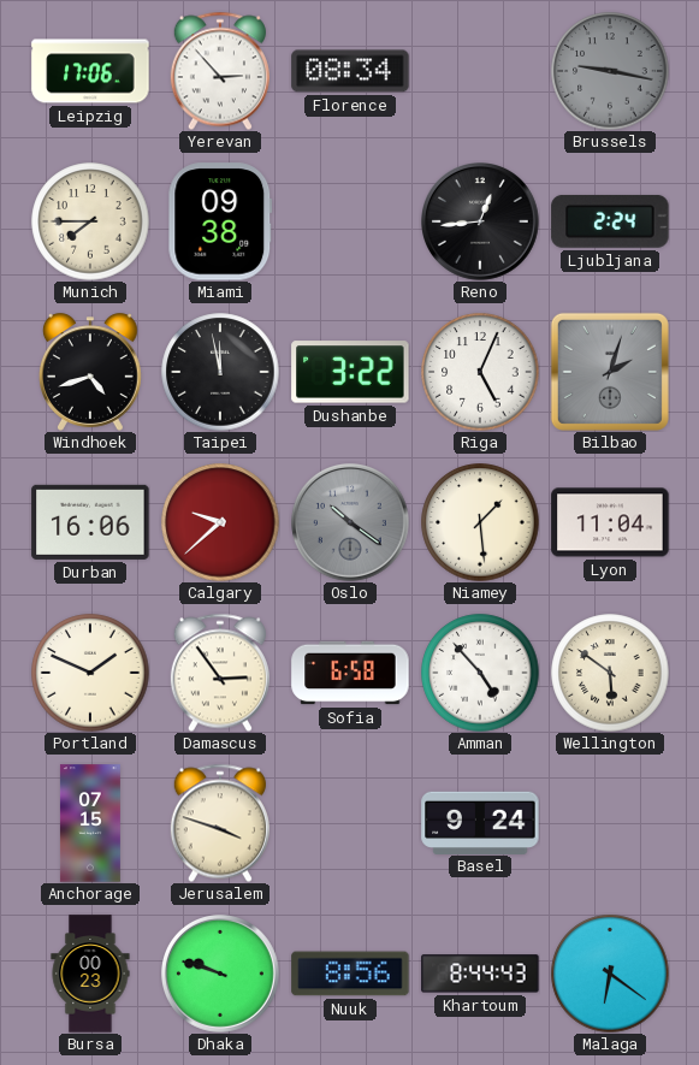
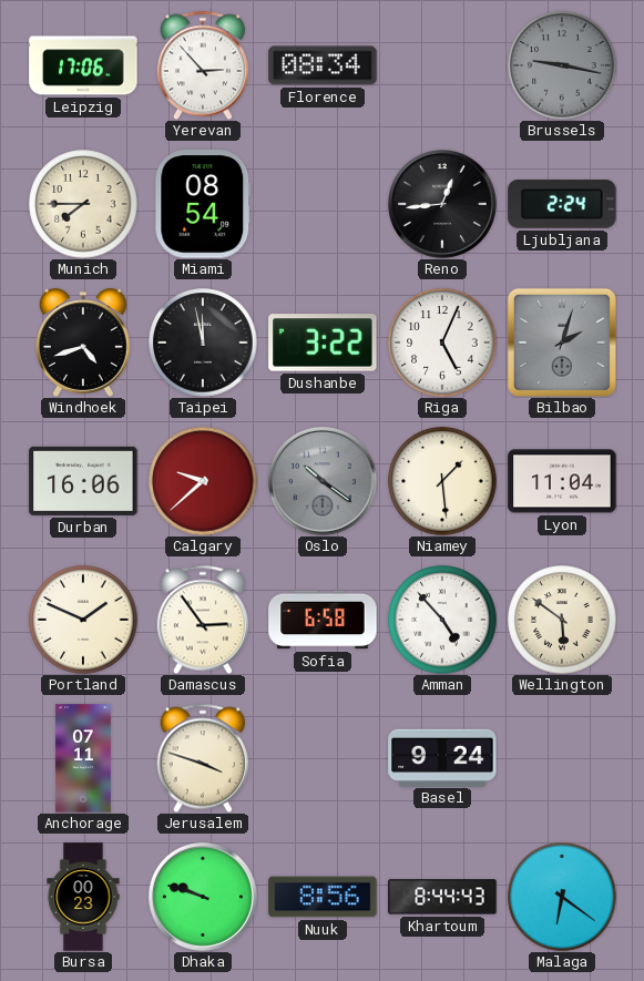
Miami: 09:38 -> 08:54
Anchorage: 07:15 -> 07:11
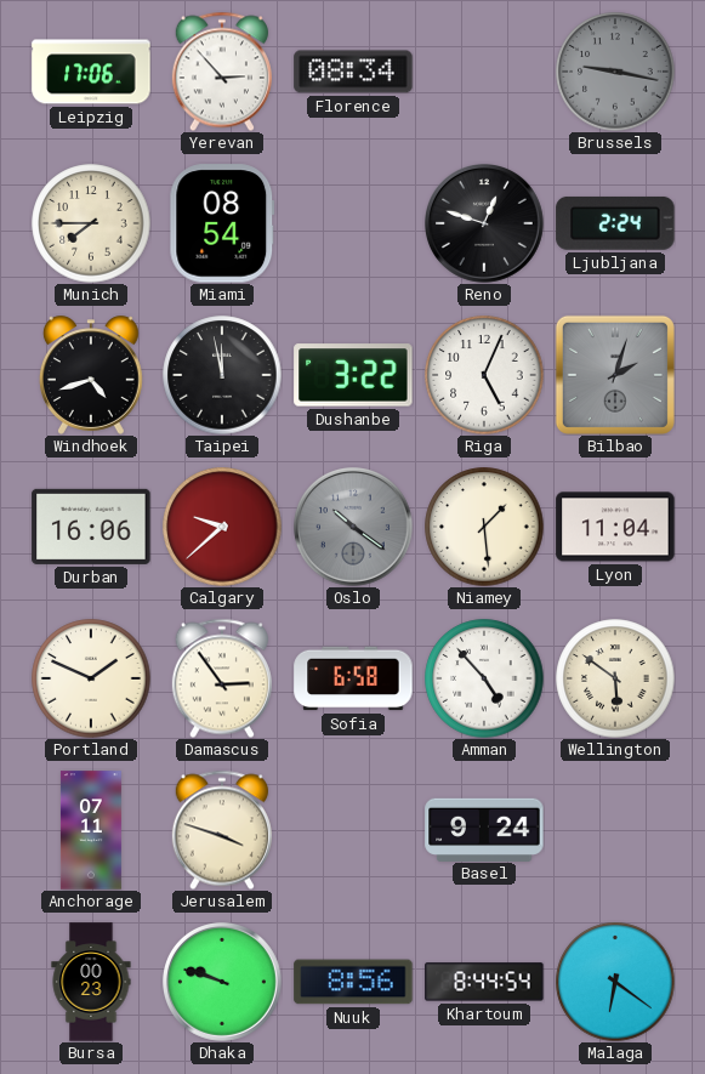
Reno: 12:44 -> 12:48
Khartoum: 8:44:43 -> 8:44:54
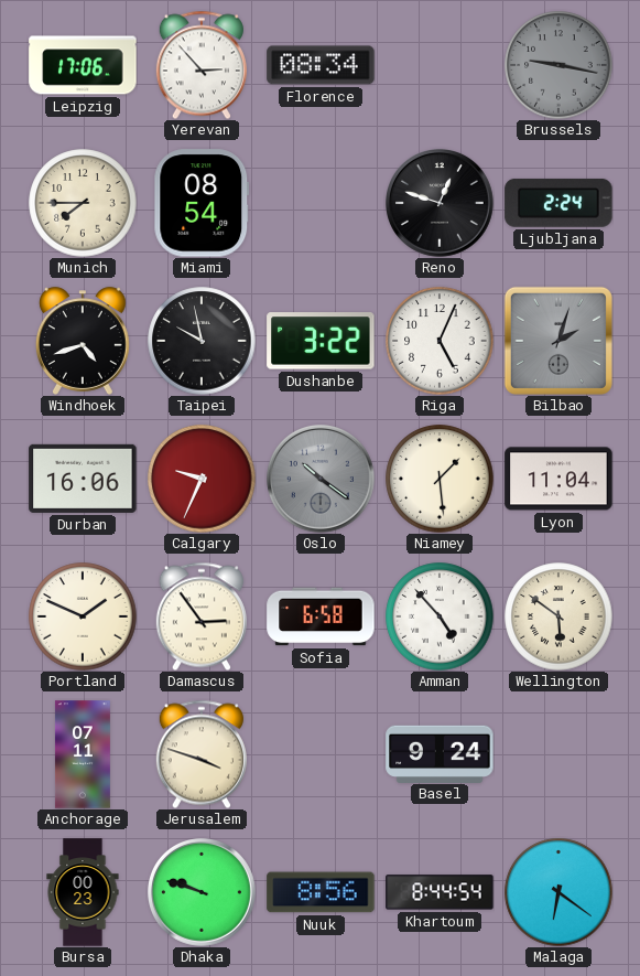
Taipei: 11:58 -> 9:58
Calgary: 9:38 -> 9:34
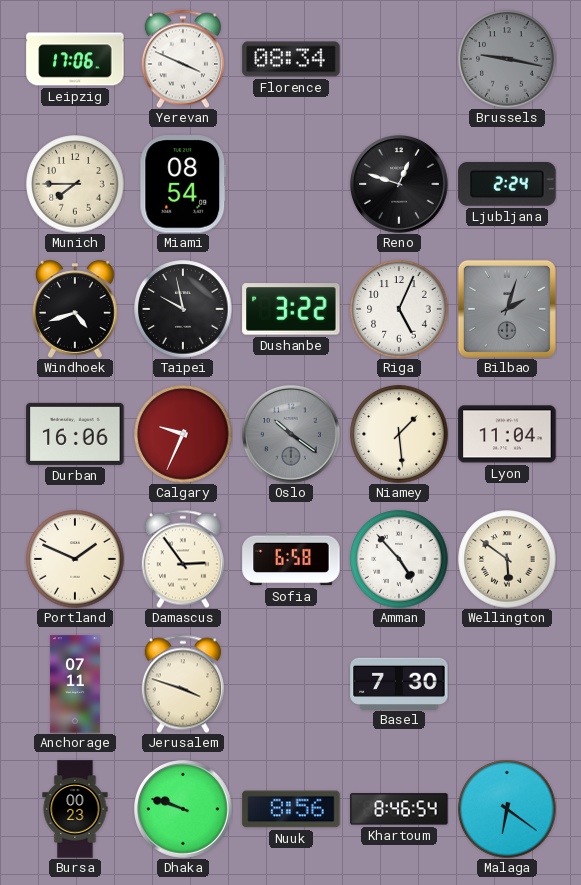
Yerevan: 2:53 -> 3:49
Basel: 9:24 -> 7:30
Khartoum: 8:44 -> 8:46
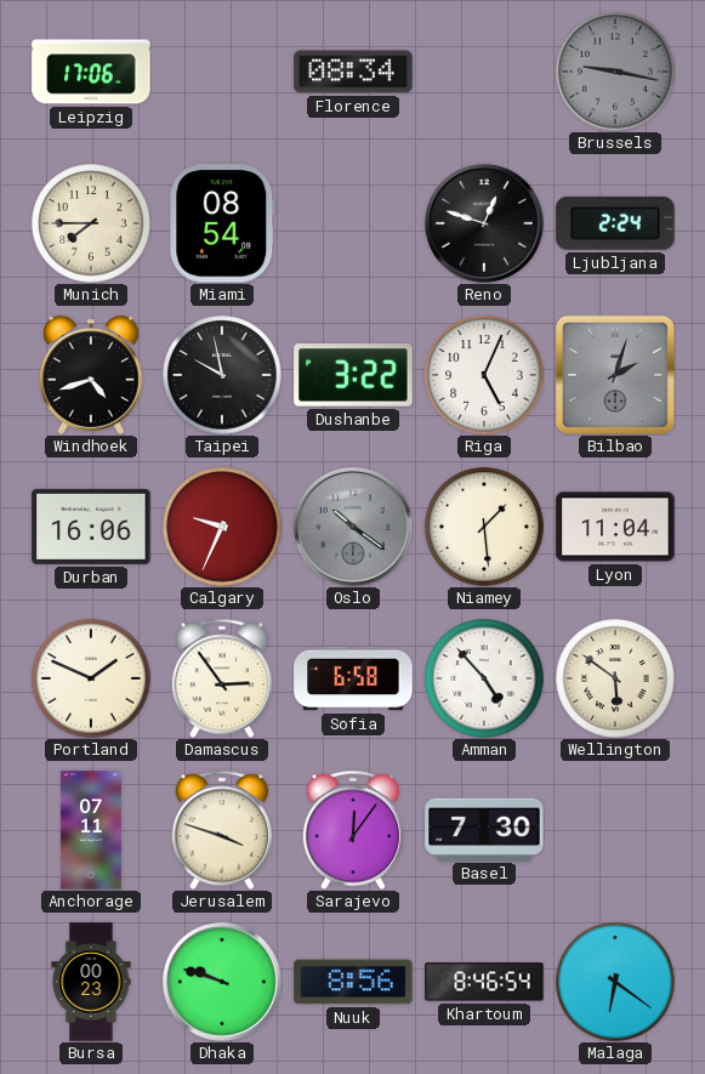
Yerevan: 3:49 -> none
Sarajevo: none -> 12:06
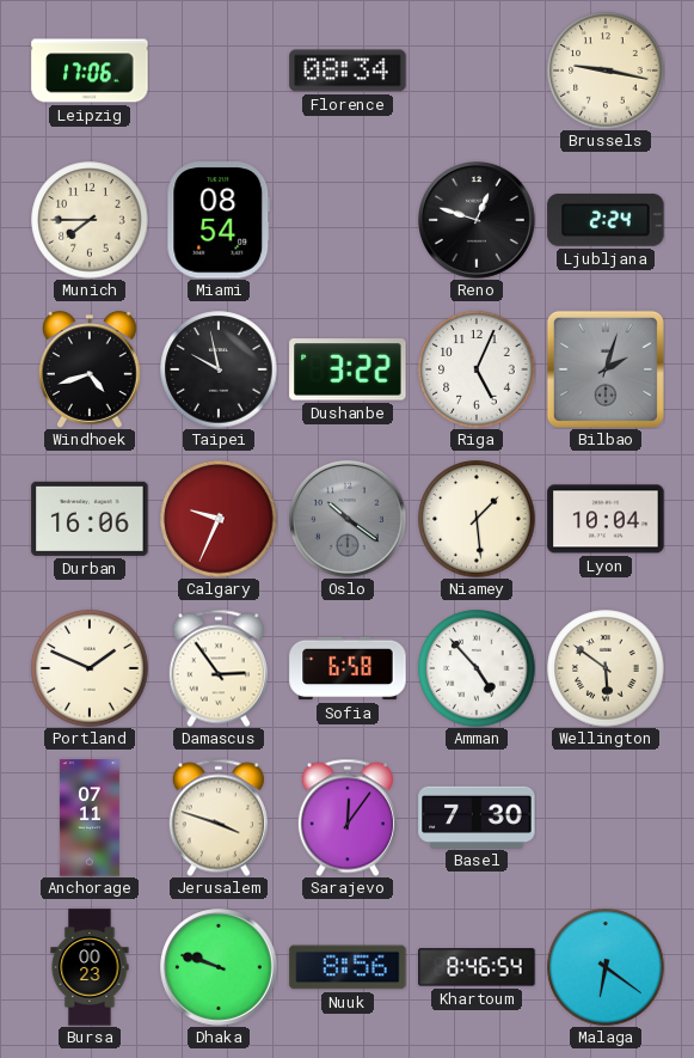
Brussels dial: grey -> cream
Lyon: 11:04 -> 10:04
